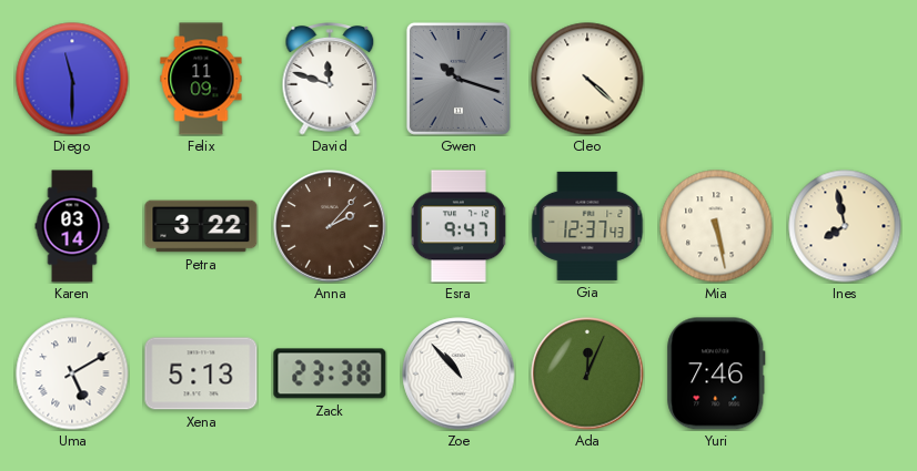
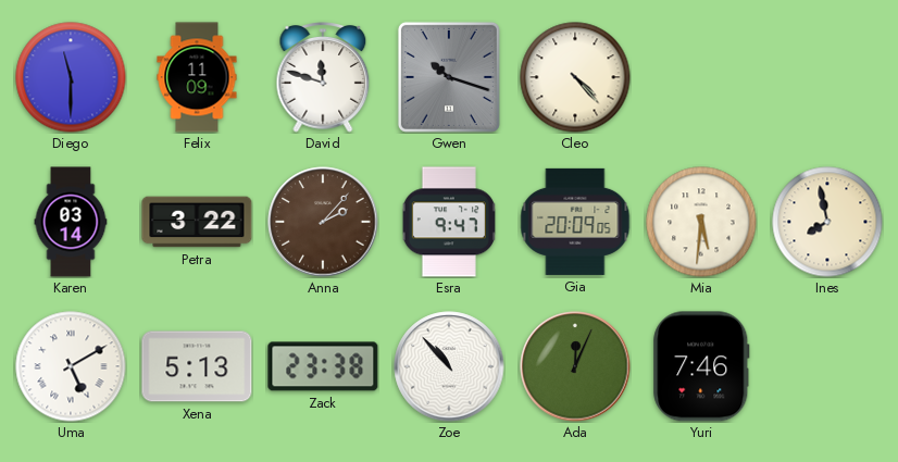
Cleo: 4:22 -> 4:23
Gia: 12:37 -> 20:09
Mia: 5:28 -> 5:31
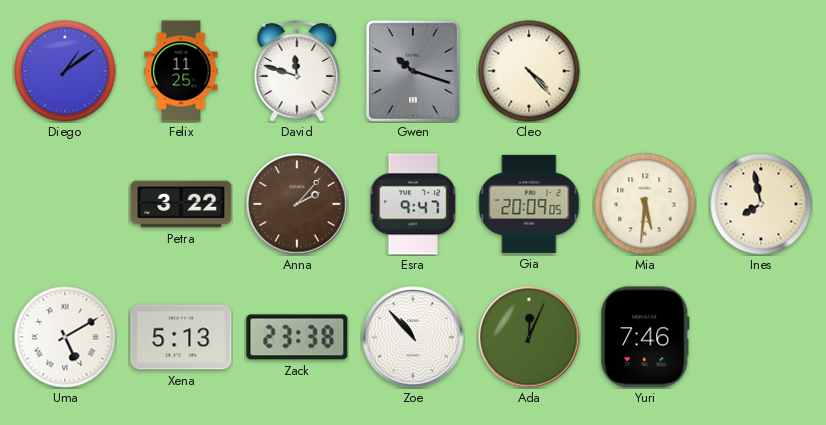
Diego: 11:30 -> 1:09
Felix: 11:09 -> 11:25
Karen: 03:14 -> none
